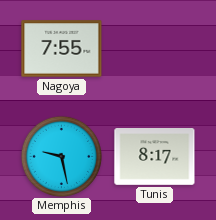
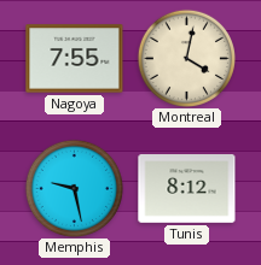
Montreal: none -> 4:02
Tunis: 8:17 -> 8:12
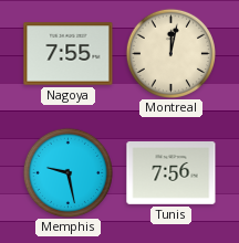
Montreal: 4:02 -> 12:02
Tunis: 8:12 -> 7:56
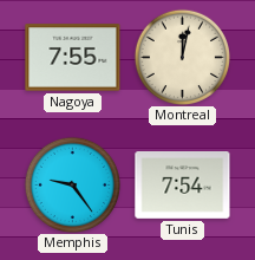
Memphis: 9:28 -> 9:24
Tunis: 7:56 -> 7:54
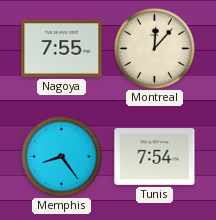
Montreal: 12:02 -> 12:07
Memphis: 9:24 -> 8:24
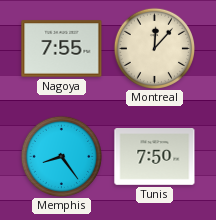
Tunis: 7:54 -> 7:50
